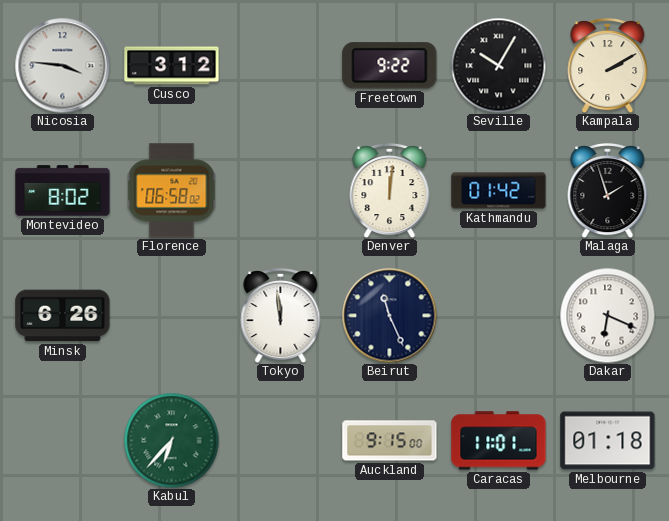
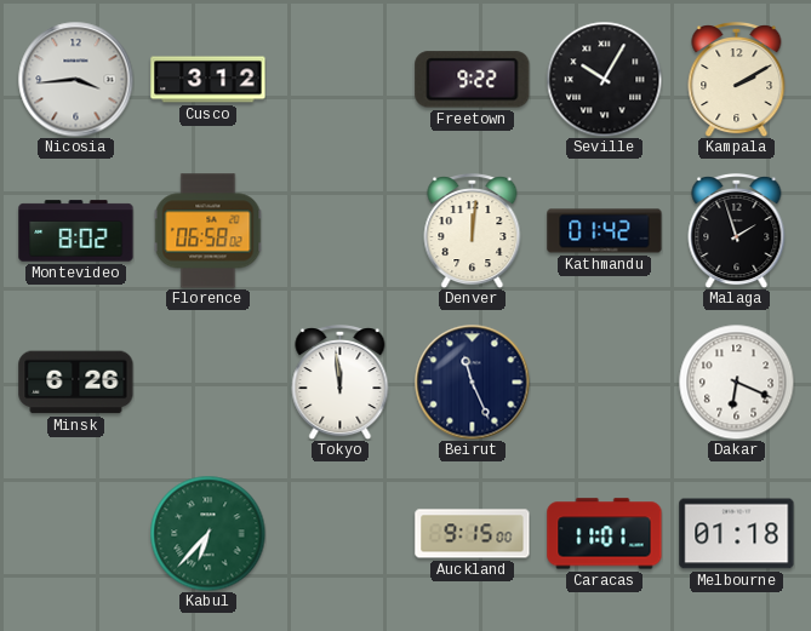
Nicosia: 3:46 -> 3:44
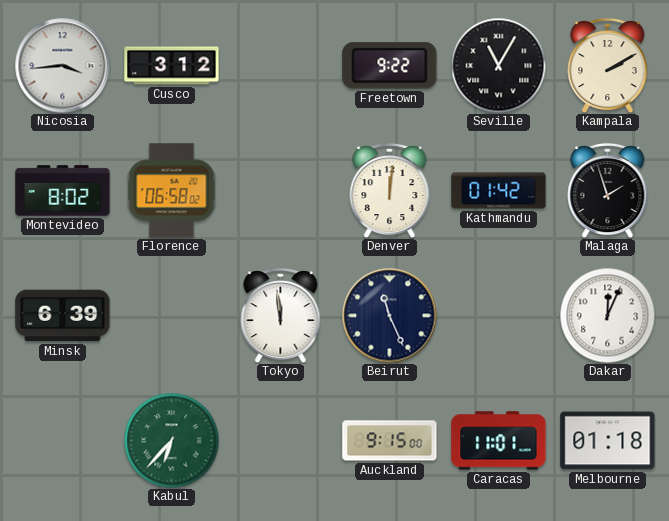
Seville: 10:05 -> 11:05
Minsk: 6:26 -> 6:39
Dakar: 6:19 -> 12:04
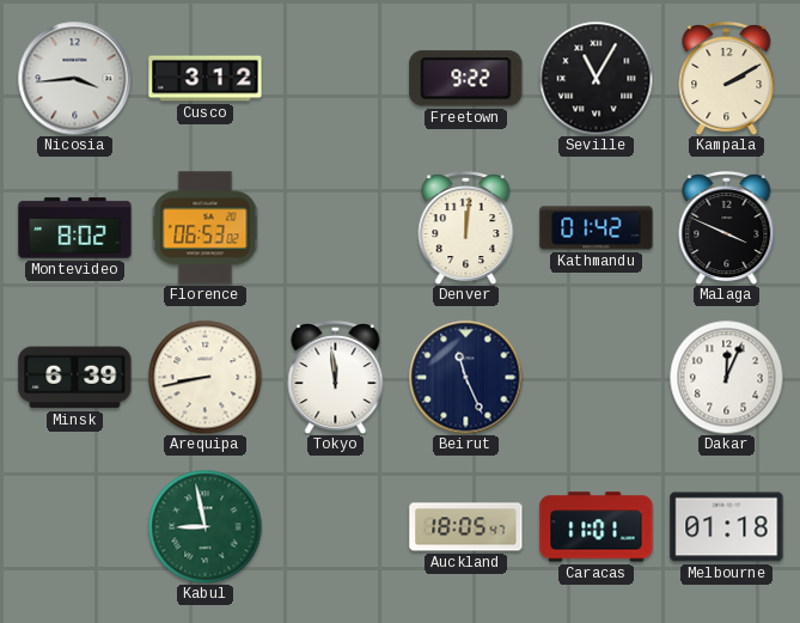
Florence: 06:58 -> 06:53
Malaga: 1:57 -> 3:49
Arequipa: none -> 8:43
Kabul: 6:37 -> 8:58
Auckland: 9:15 -> 18:05
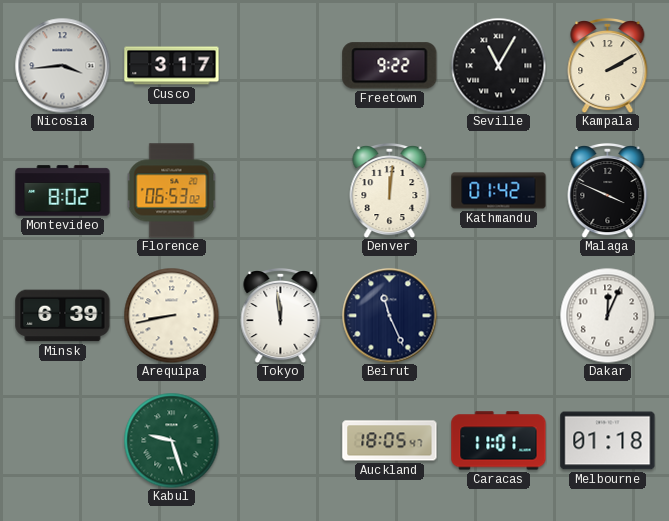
Cusco: 3:12 -> 3:17
Kabul: 8:58 -> 9:27
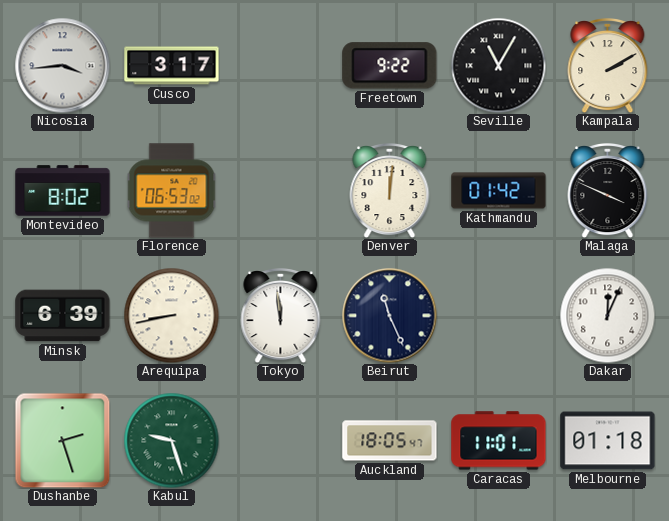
Dushanbe: none -> 2:27
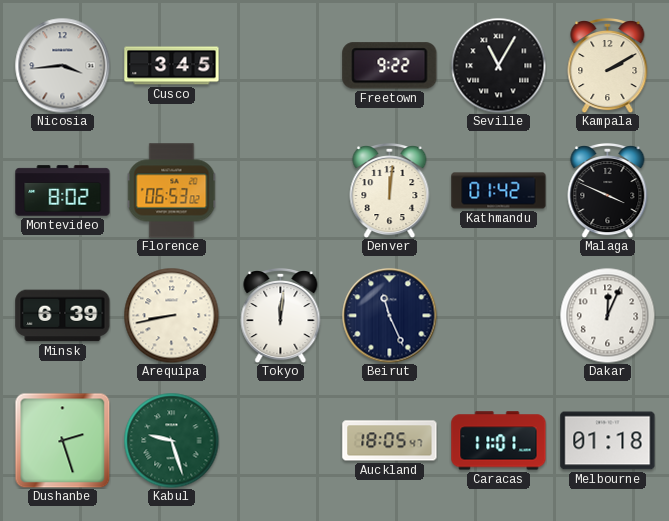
Cusco: 3:17 -> 3:45
Tokyo: 11:59 -> 12:01
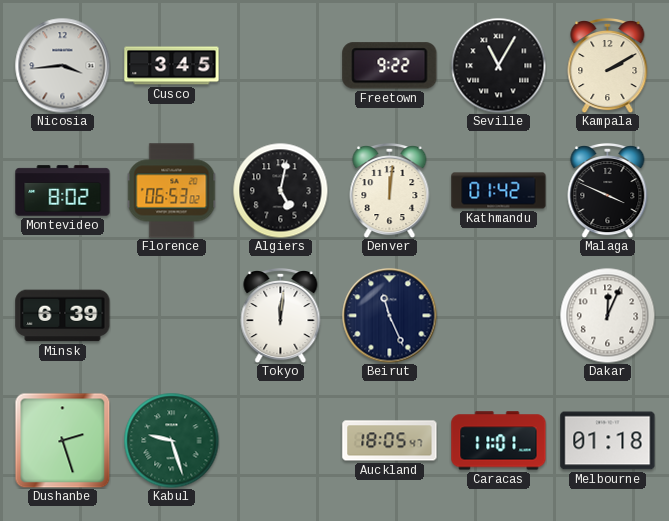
Algiers: none -> 5:02
Arequipa: 8:43 -> none
